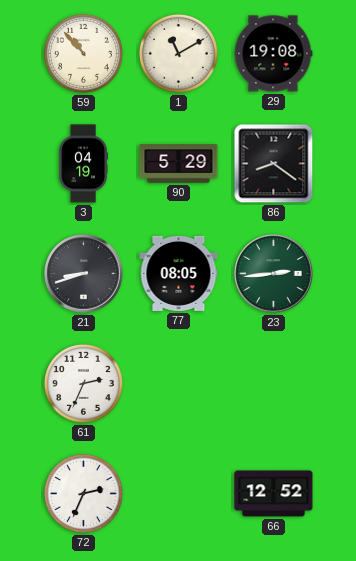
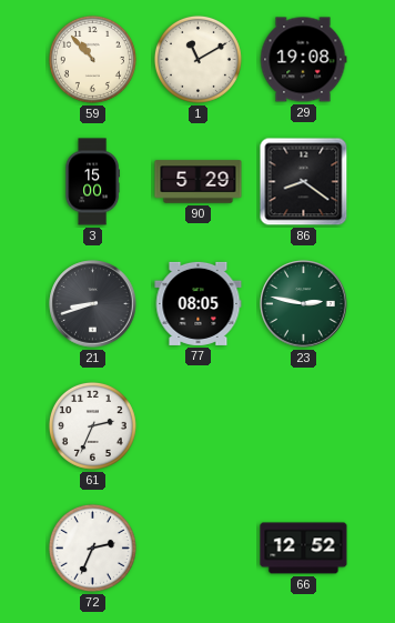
3: 04:19 -> 15:00
23: 2:44 -> 2:47
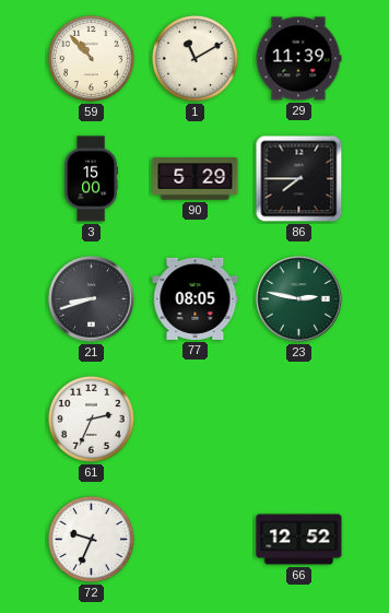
29: 19:08 -> 11:39
86: 8:21 -> 7:45
72: 2:34 -> 9:34
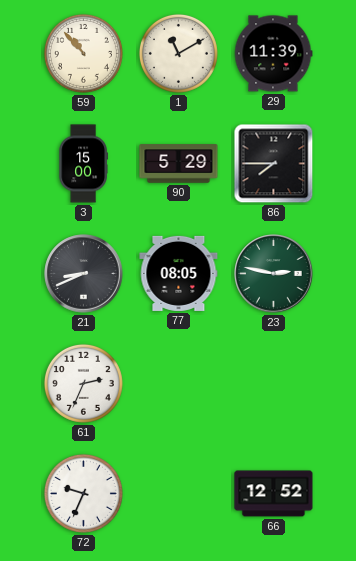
21: 8:42 -> 8:41
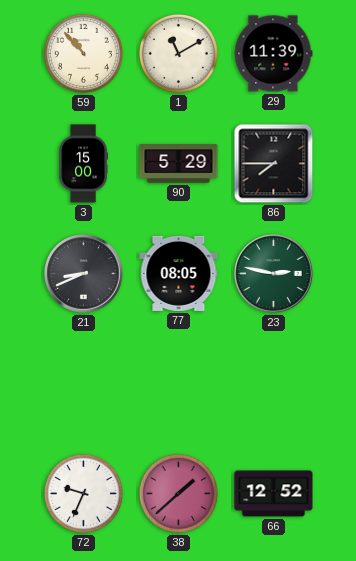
61: 2:34 -> none
38: none -> 1:38
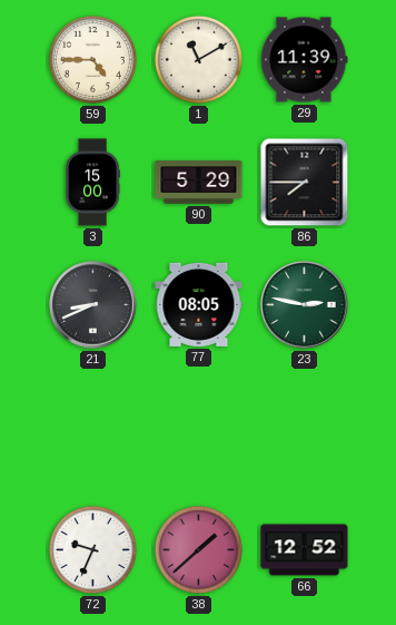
59: 10:53 -> 4:45
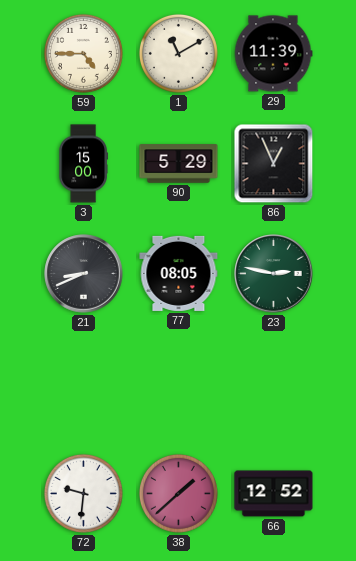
86: 7:45 -> 12:56
72: 9:34 -> 9:31
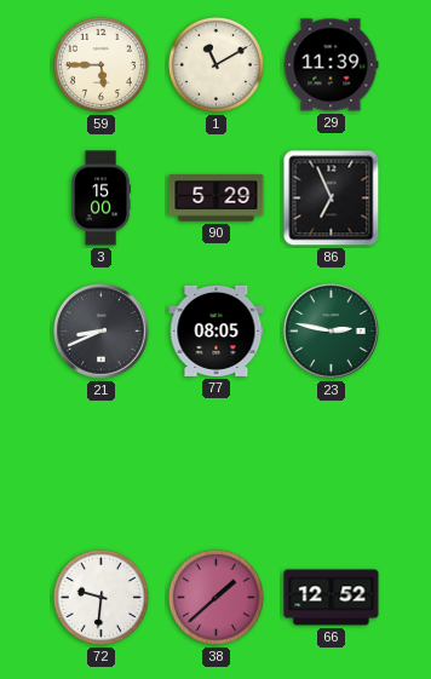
59: 4:45 -> 5:45
86: 12:56 -> 6:56
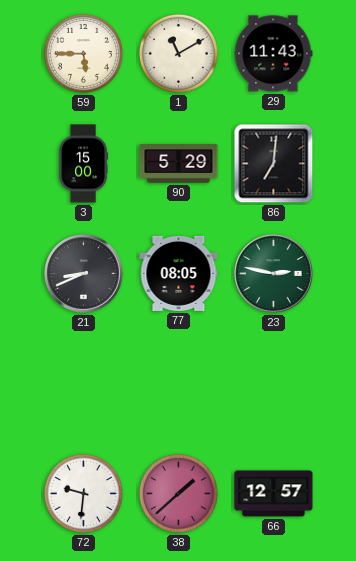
29: 11:39 -> 11:43
86: 6:56 -> 7:01
66: 12:52 -> 12:57
